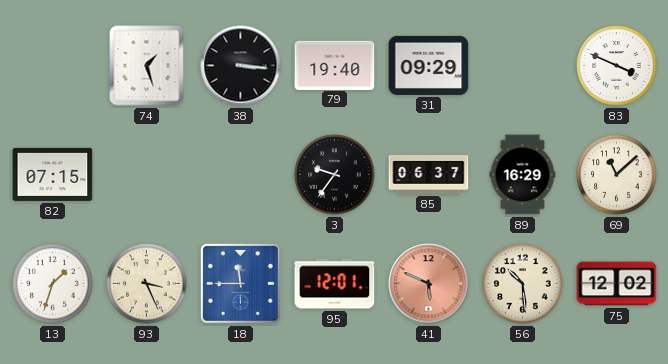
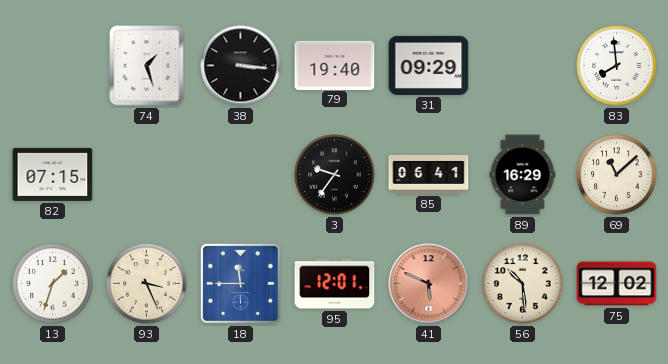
83: 3:49 -> 7:59
85: 06:37 -> 06:41
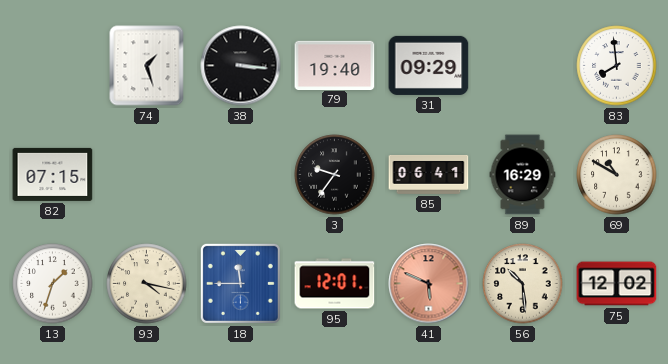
69: 11:08 -> 10:50
93: 3:26 -> 4:17
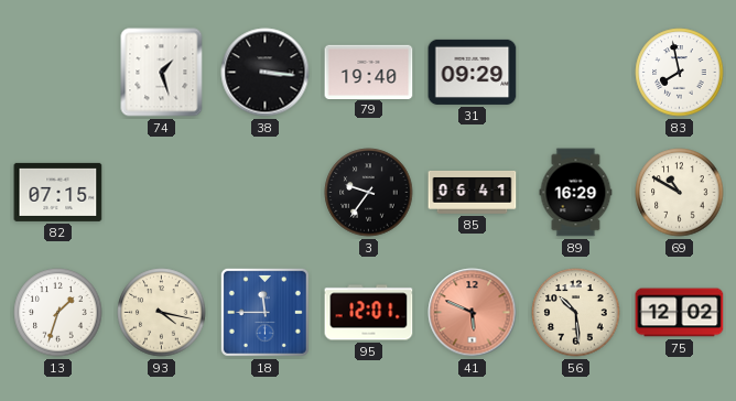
83: 7:59 -> 7:58
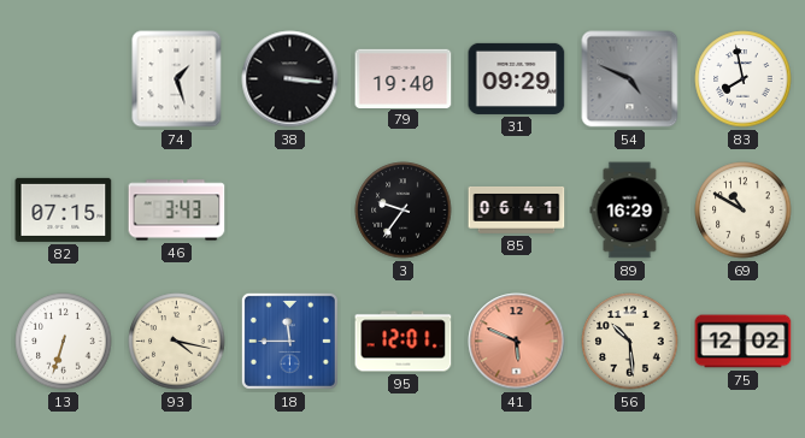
54: none -> 4:49
46: none -> 3:43
13: 1:33 -> 6:33
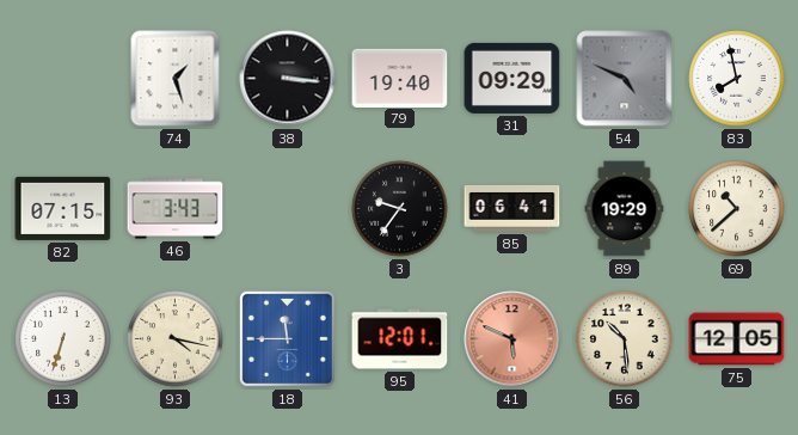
89: 16:29 -> 19:29
69: 10:50 -> 10:38
75: 12:02 -> 12:05
